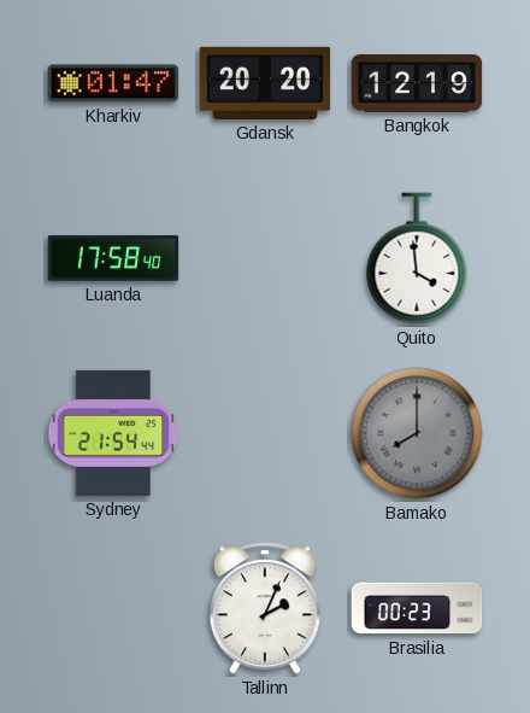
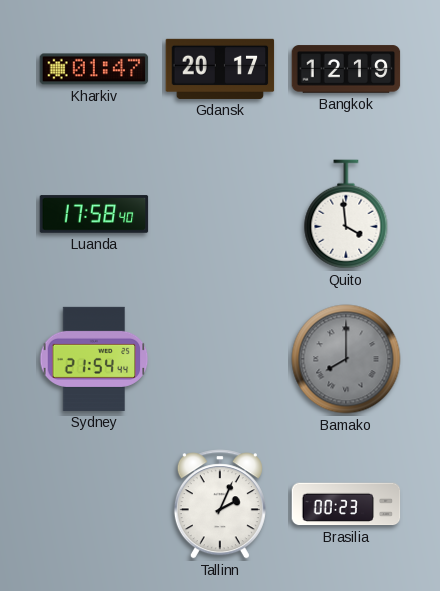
Gdansk: 20:20 -> 20:17
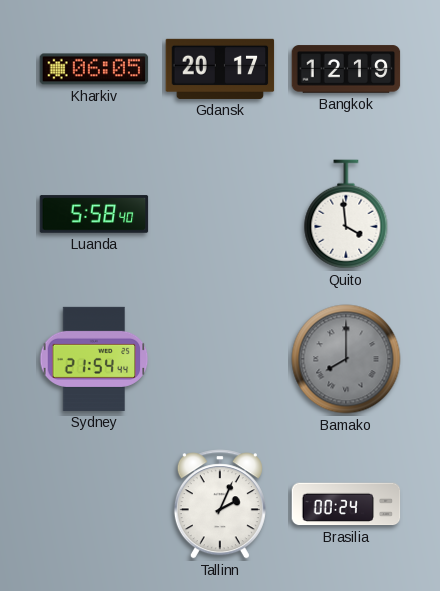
Kharkiv: 01:47 -> 06:05
Luanda: 17:58 -> 5:58
Brasilia: 00:23 -> 00:24
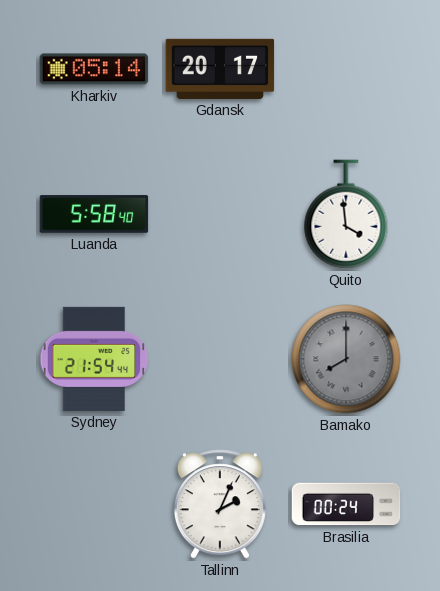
Kharkiv: 06:05 -> 05:14
Bangkok: 12:19 -> none
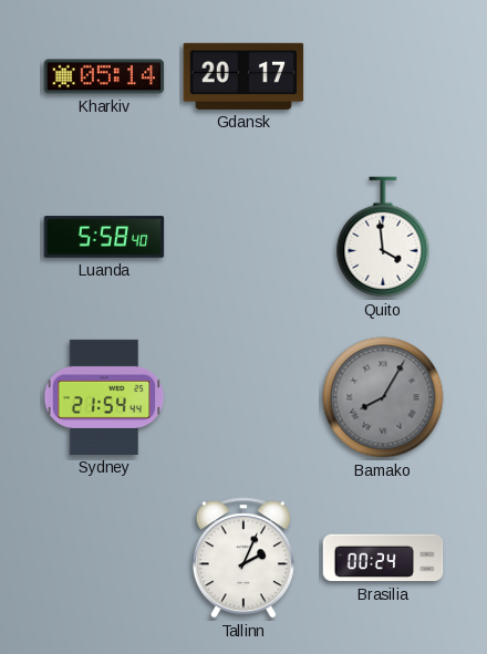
Bamako: 8:00 -> 8:05
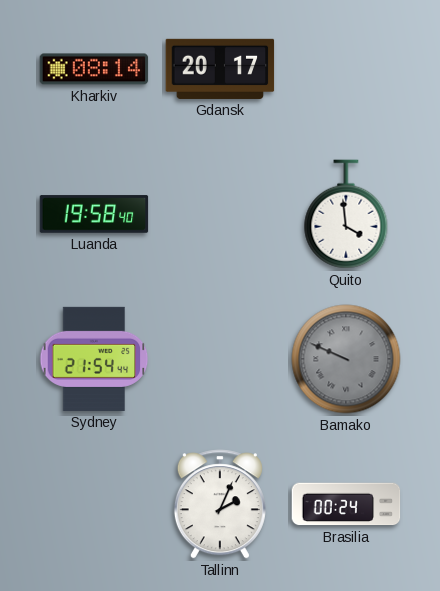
Kharkiv: 05:14 -> 08:14
Luanda: 5:58 -> 19:58
Bamako: 8:05 -> 9:49
